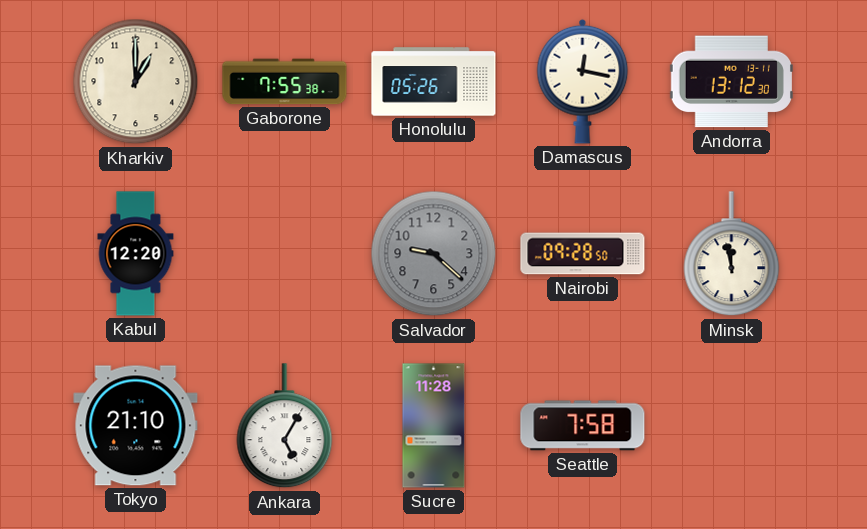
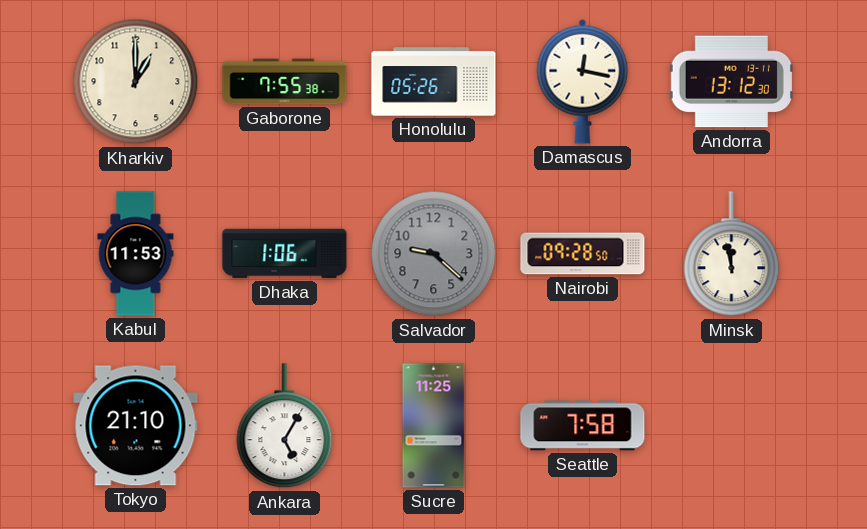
Kabul: 12:20 -> 11:53
Dhaka: none -> 1:06
Sucre: 11:28 -> 11:25
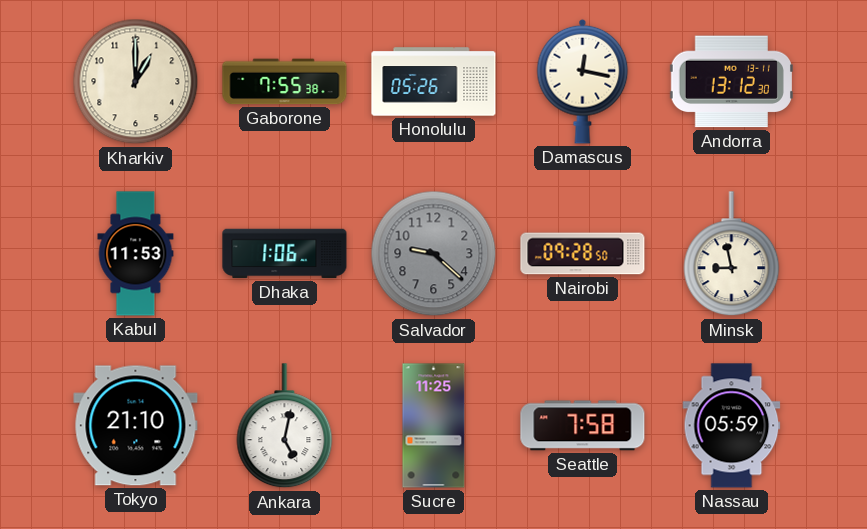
Minsk: 11:58 -> 8:58
Ankara: 5:05 -> 5:02
Nassau: none -> 05:59
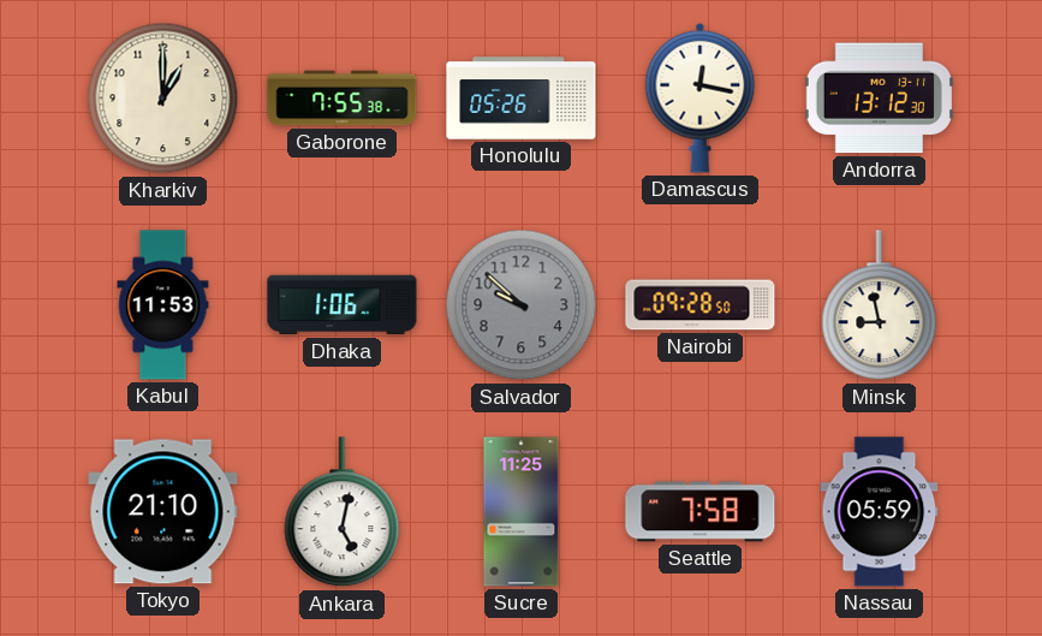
Salvador: 9:22 -> 9:52
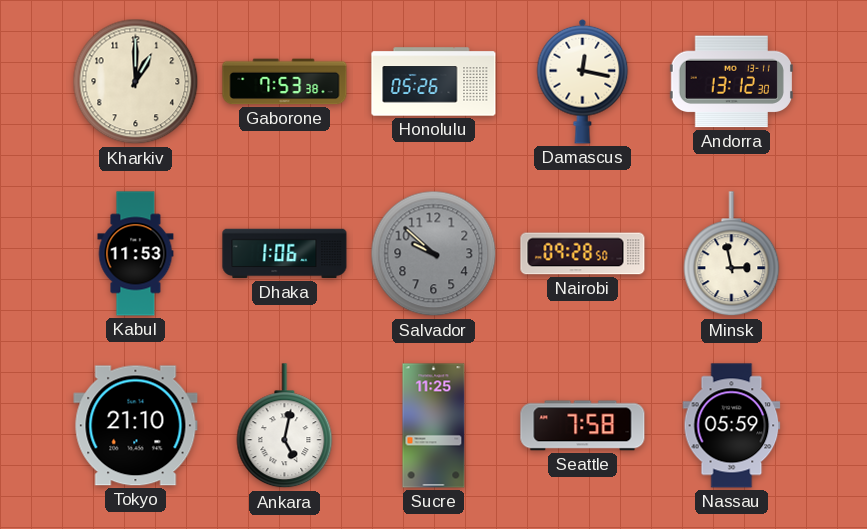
Gaborone: 7:55 -> 7:53
Minsk: 8:58 -> 2:58
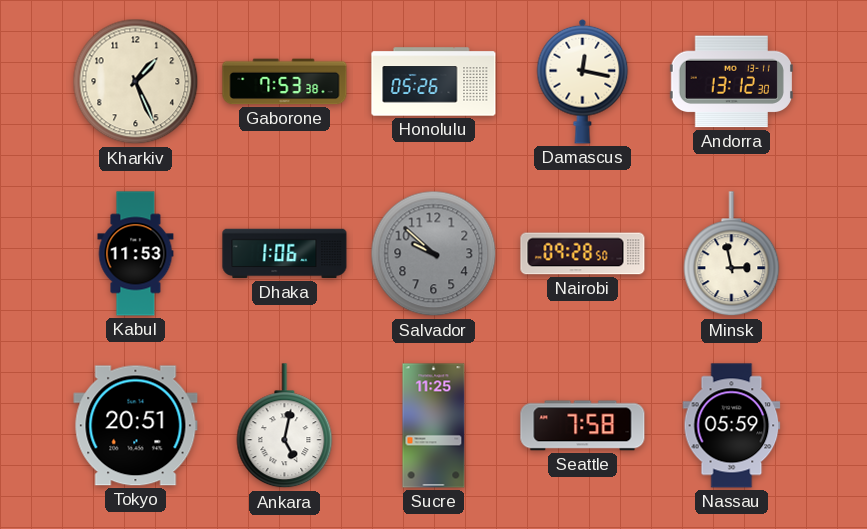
Kharkiv: 1:00 -> 1:26
Tokyo: 21:10 -> 20:51
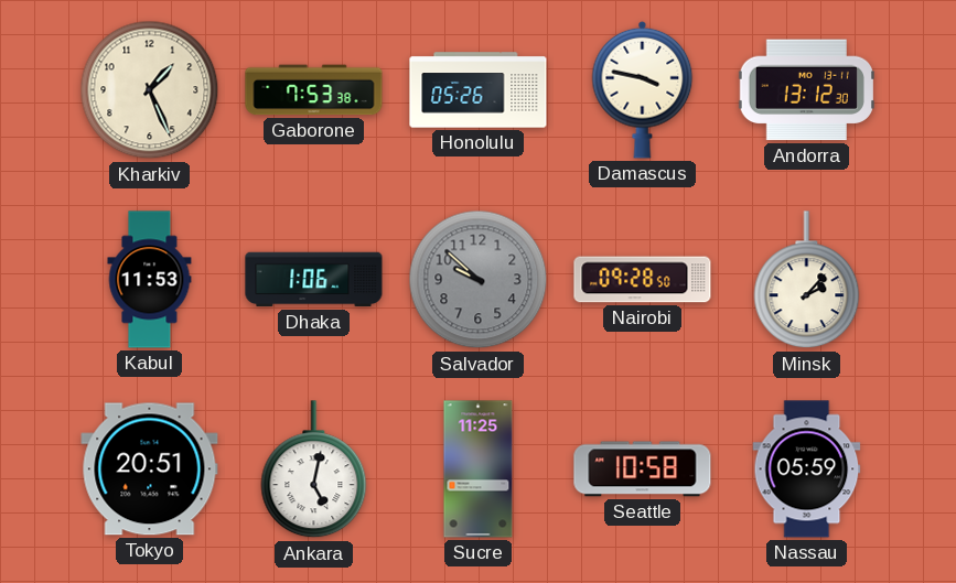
Damascus: 12:17 -> 3:47
Minsk: 2:58 -> 2:07
Seattle: 7:58 -> 10:58
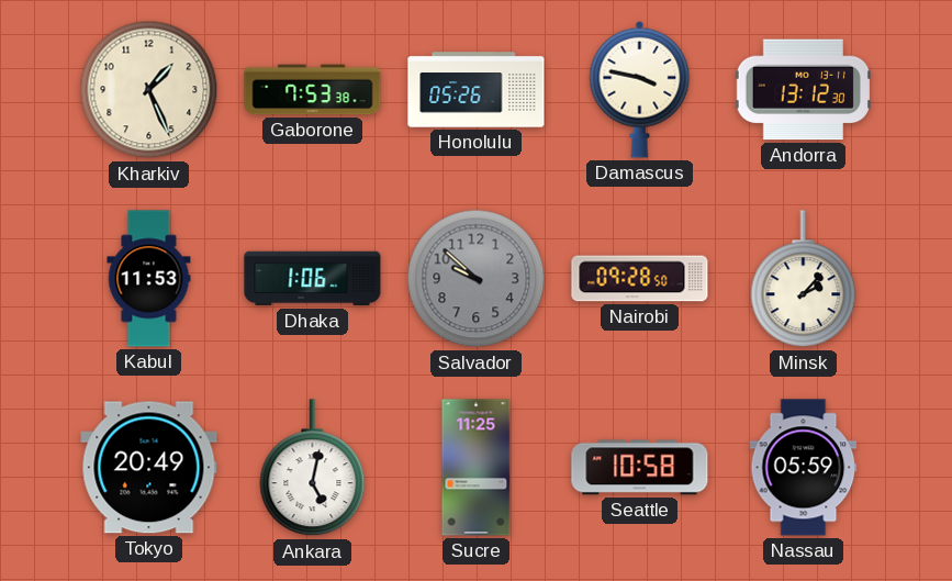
Tokyo: 20:51 -> 20:49
